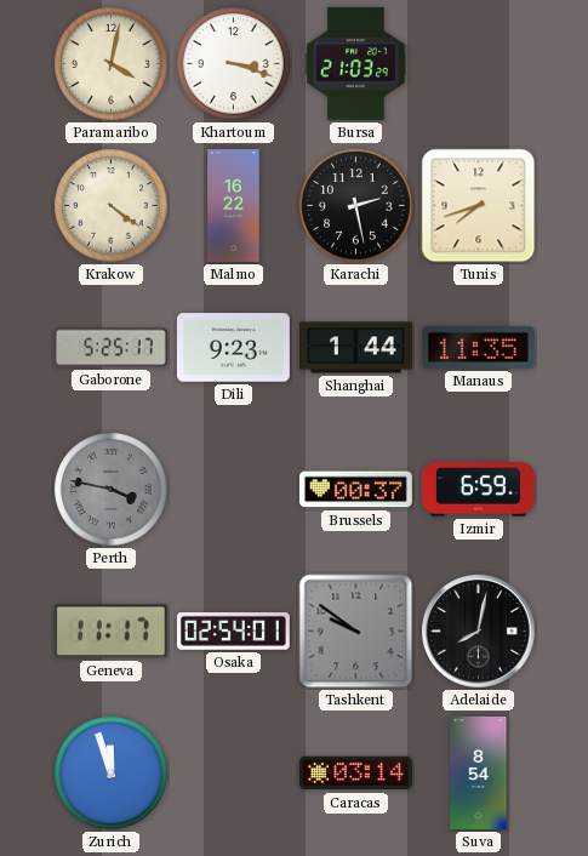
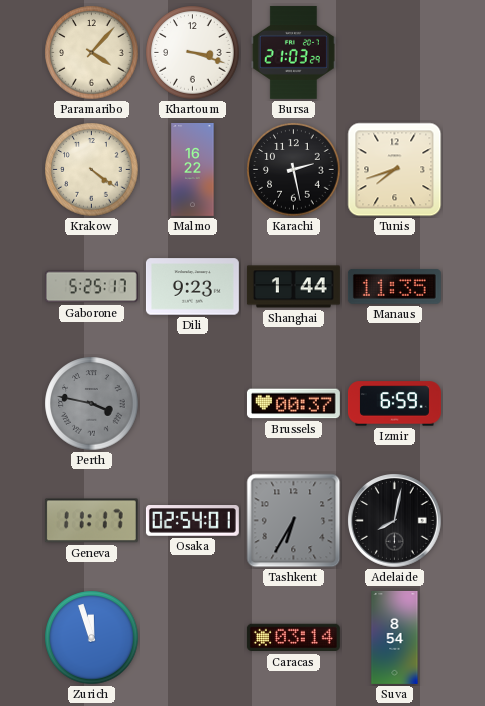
Paramaribo: 4:02 -> 4:07
Tashkent: 9:51 -> 6:35
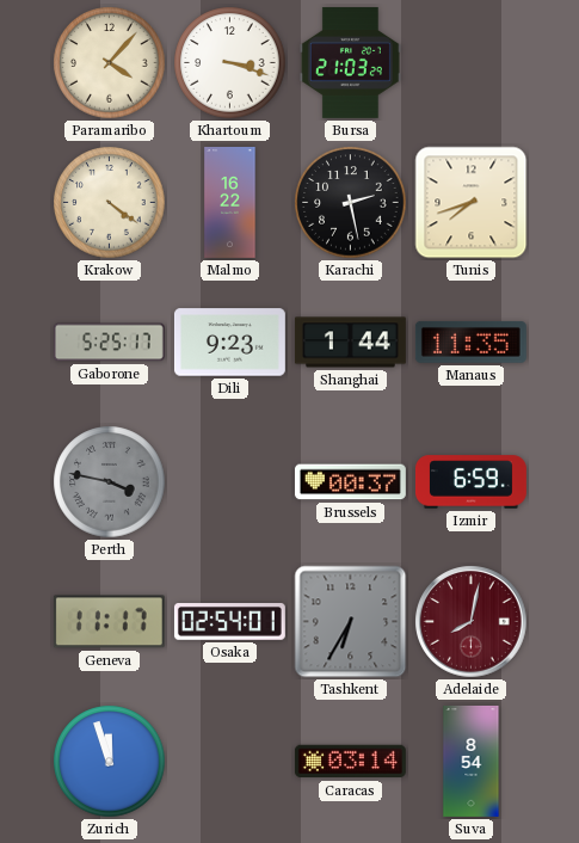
Adelaide dial: black -> burgundy
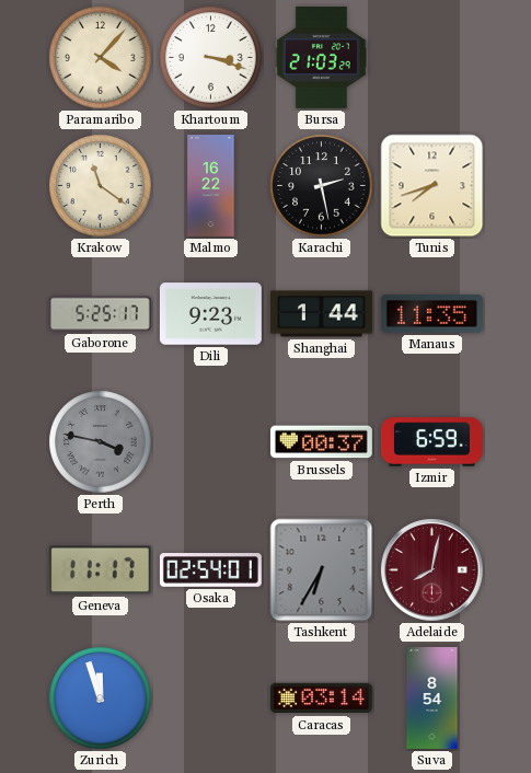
Krakow: 4:21 -> 11:21
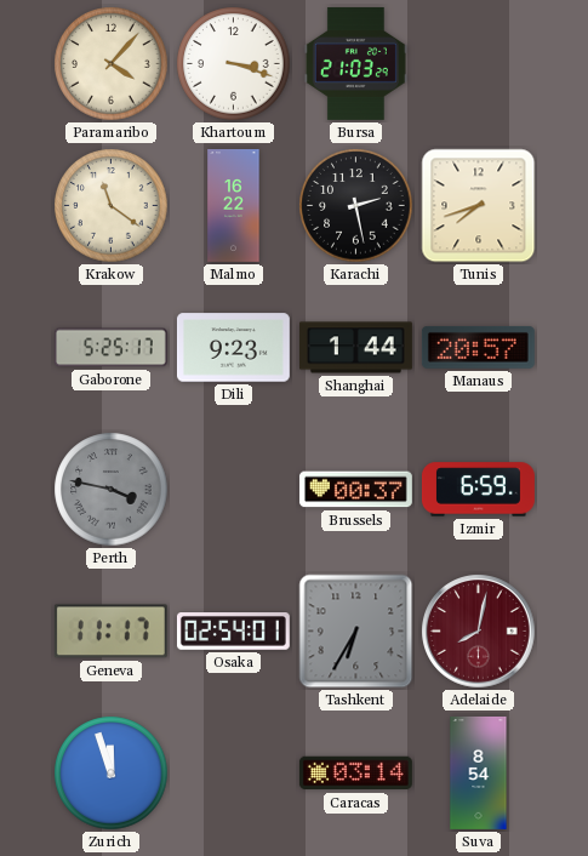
Manaus: 11:35 -> 20:57
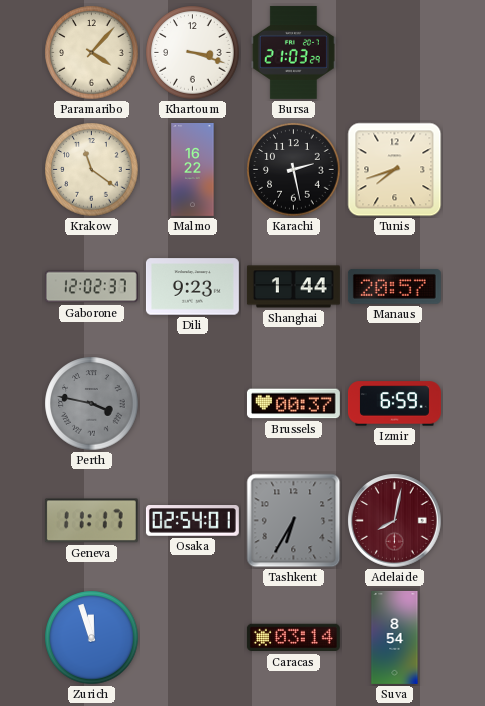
Gaborone: 5:25 -> 12:02
